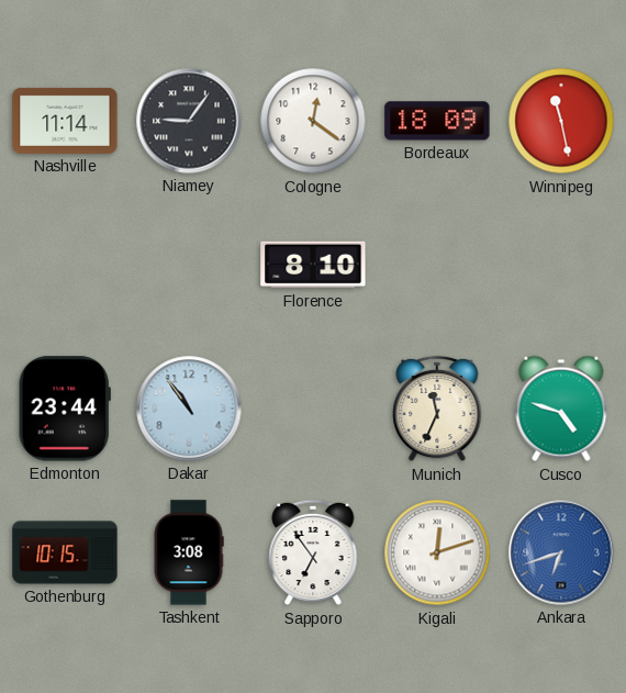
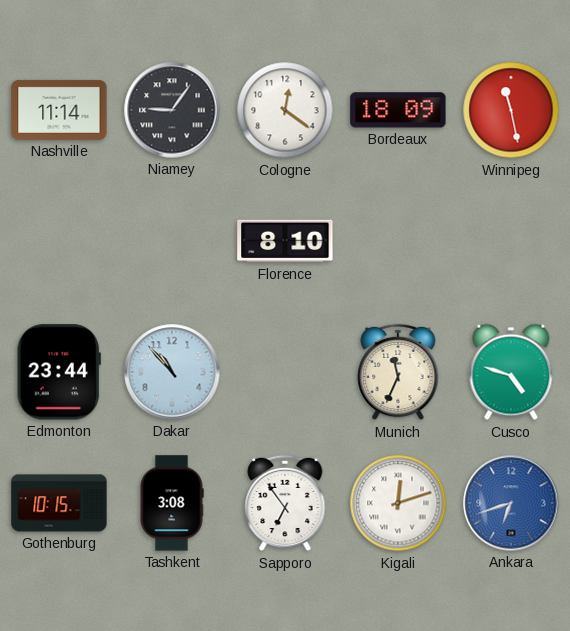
Dakar: 10:54 -> 10:53
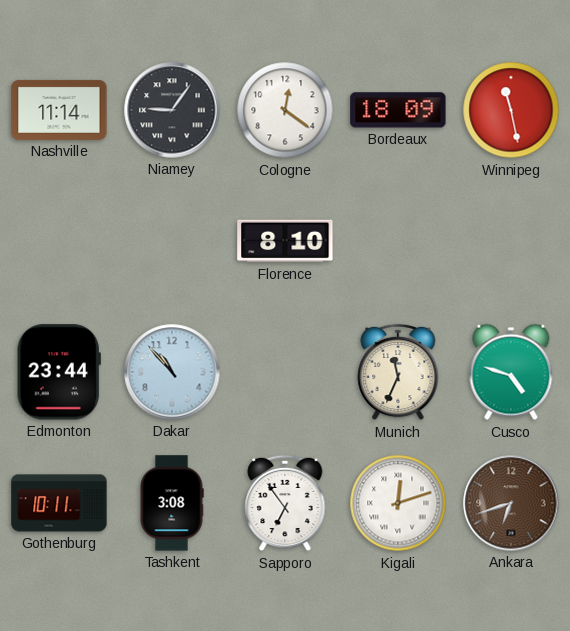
Gothenburg: 10:15 -> 10:11
Ankara dial: blue -> brown
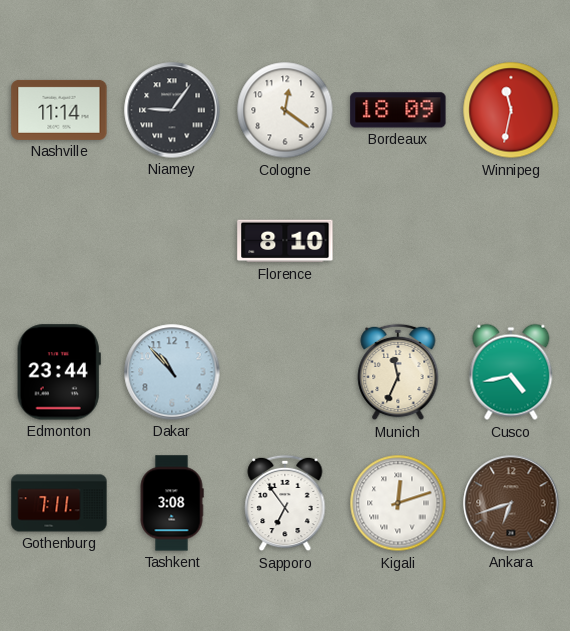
Winnipeg: 11:28 -> 11:32
Cusco: 4:48 -> 4:43
Gothenburg: 10:11 -> 7:11
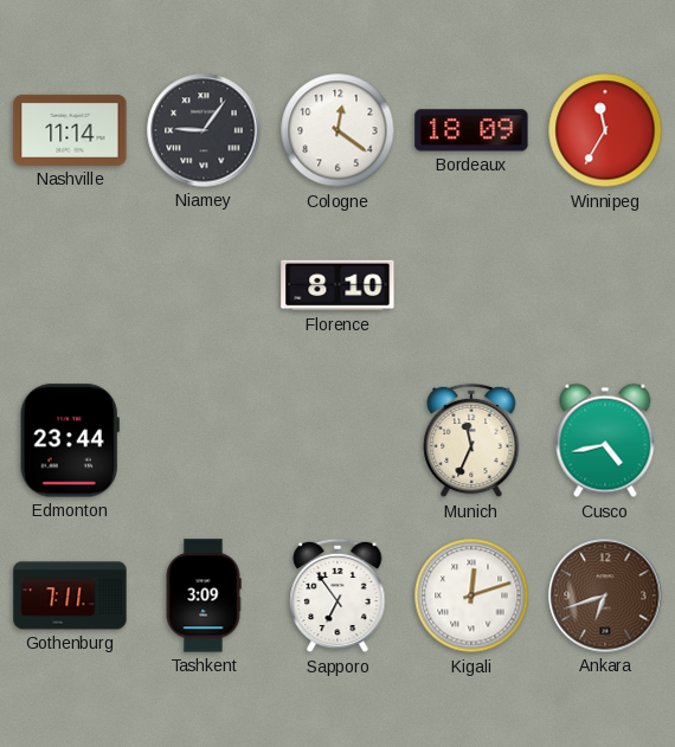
Winnipeg: 11:32 -> 11:35
Dakar: 10:53 -> none
Tashkent: 3:08 -> 3:09
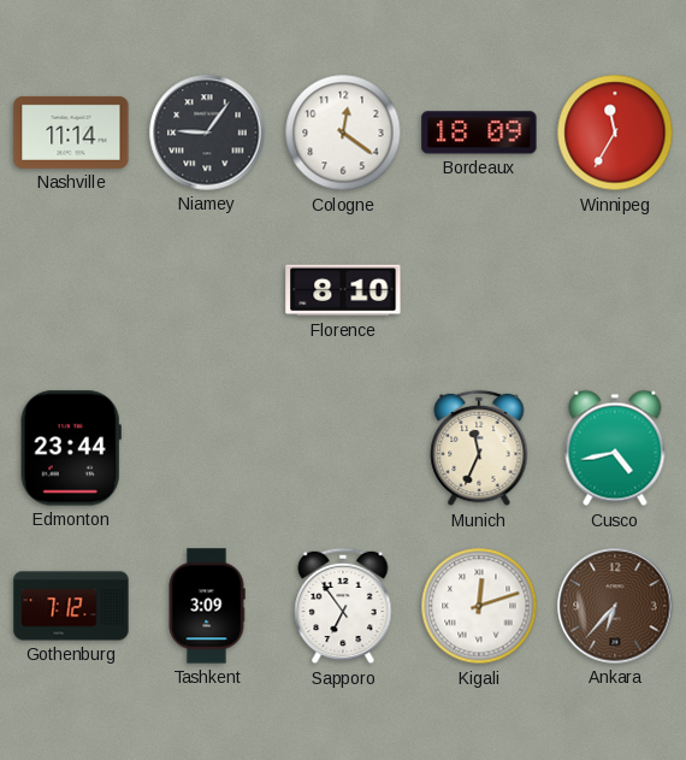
Gothenburg: 7:11 -> 7:12
Ankara: 6:42 -> 6:37
